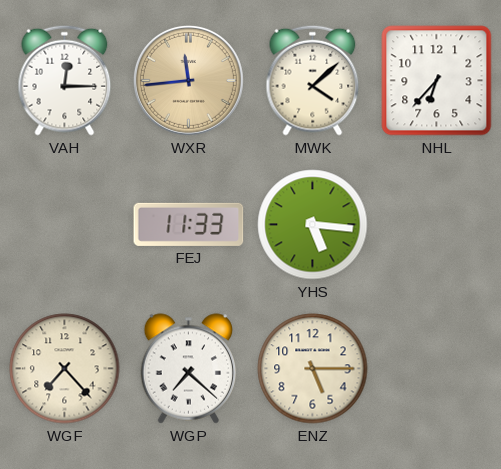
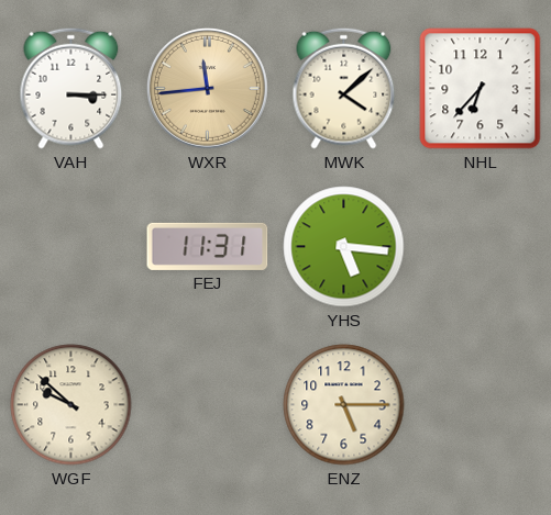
VAH: 12:15 -> 3:15
FEJ: 11:33 -> 11:31
WGF: 7:23 -> 9:52
WGP: 7:22 -> none
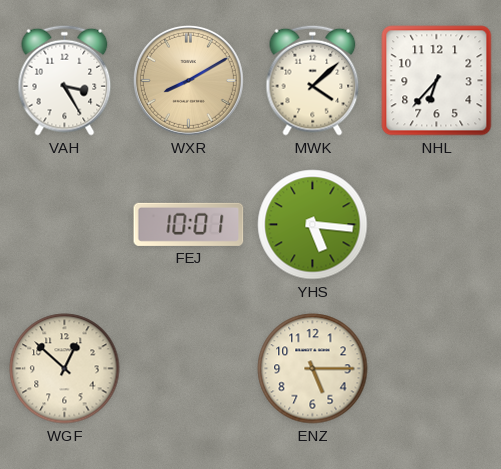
VAH: 3:15 -> 3:25
WXR: 11:44 -> 8:10
FEJ: 11:31 -> 10:01
WGF: 9:52 -> 12:52
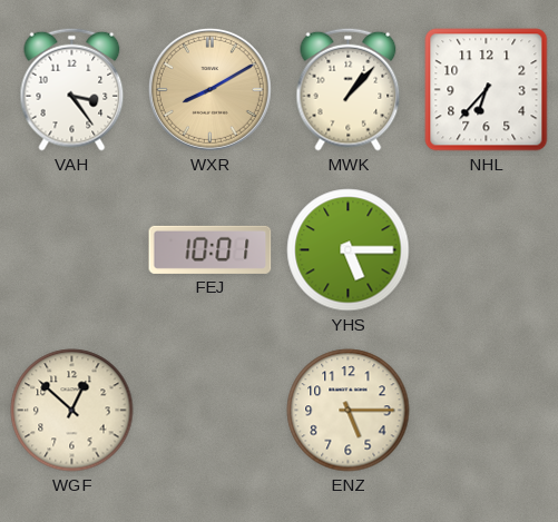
VAH: 3:25 -> 3:24
MWK: 4:08 -> 1:07
YHS: 5:16 -> 5:15
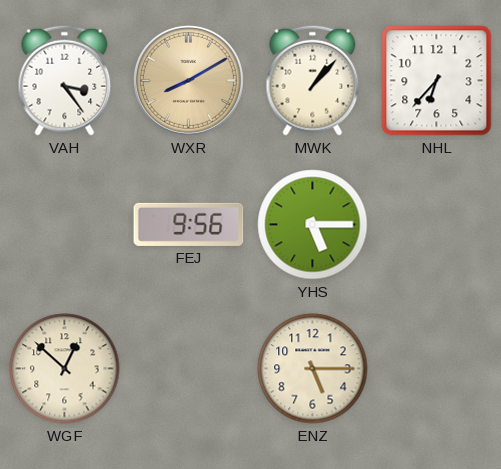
FEJ: 10:01 -> 9:56
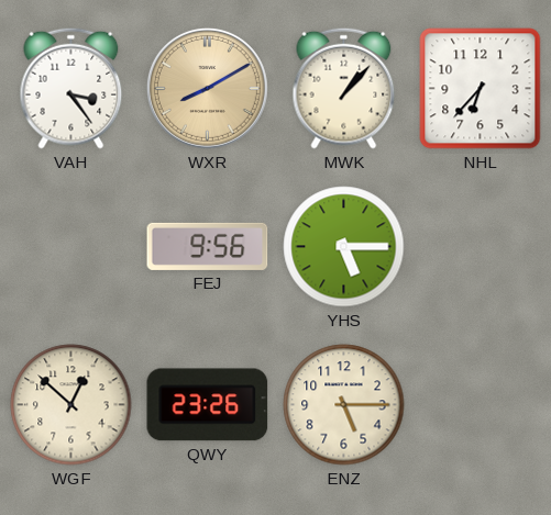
QWY: none -> 23:26
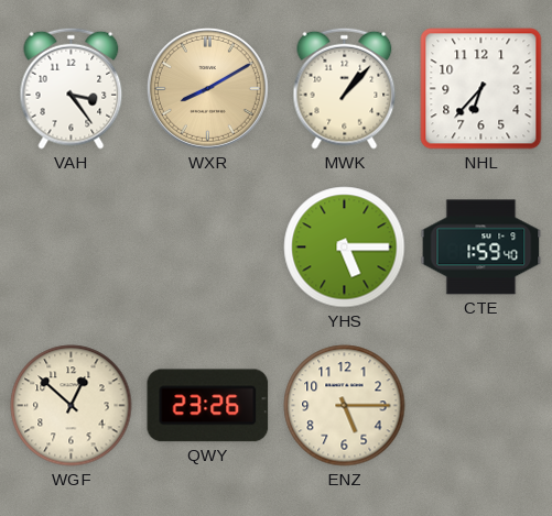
FEJ: 9:56 -> none
CTE: none -> 1:59
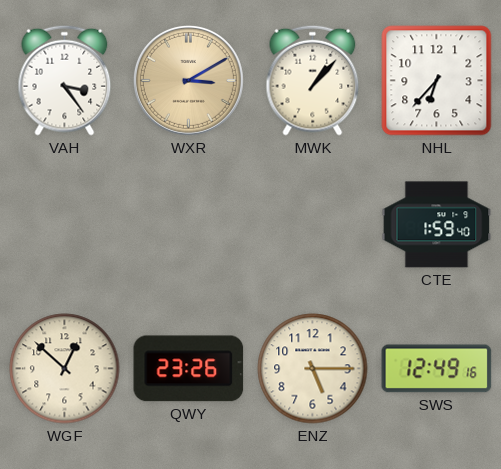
WXR: 8:10 -> 3:10
YHS: 5:15 -> none
SWS: none -> 12:49
